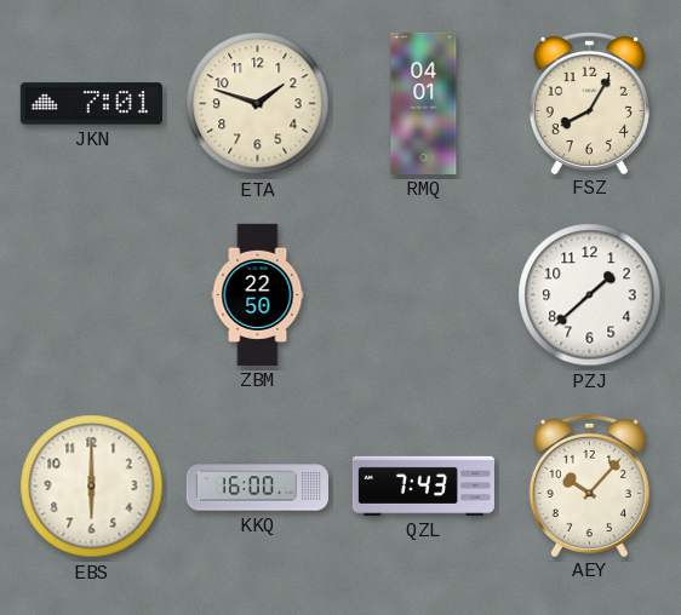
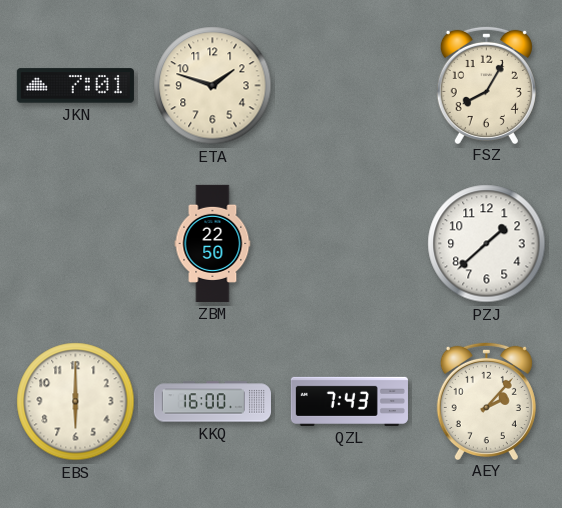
RMQ: 04:01 -> none
AEY: 10:07 -> 2:07
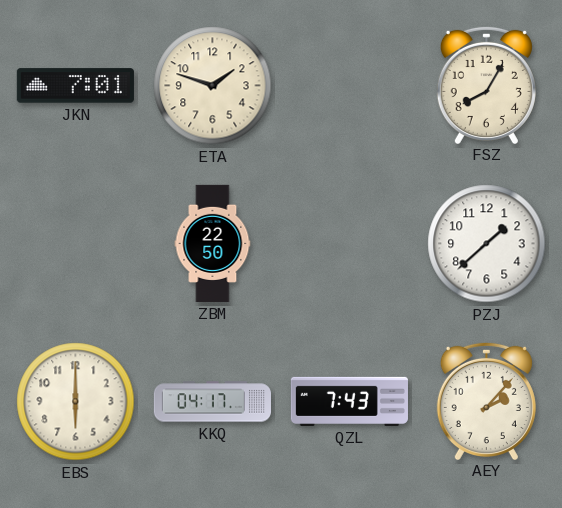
KKQ: 16:00 -> 04:17
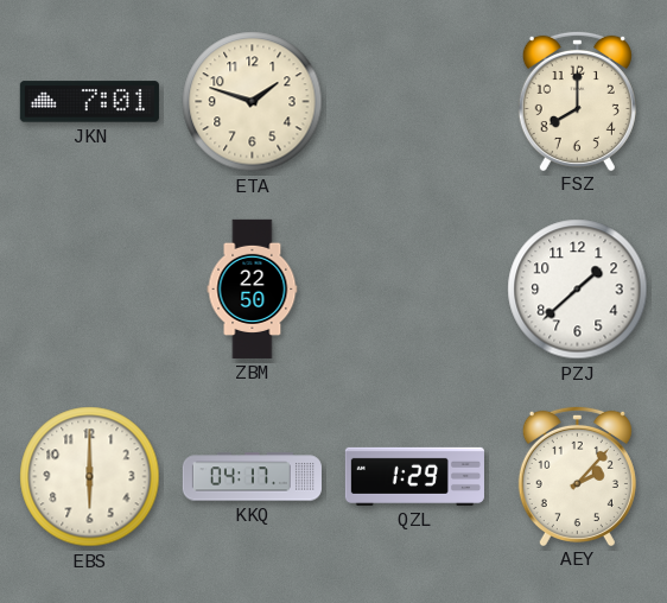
FSZ: 8:05 -> 8:00
QZL: 7:43 -> 1:29
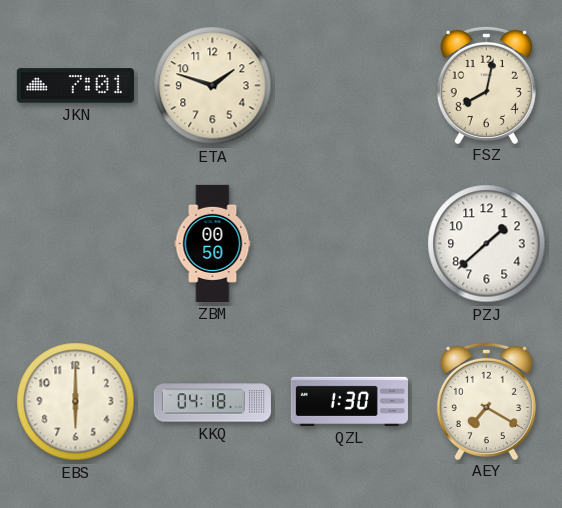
FSZ: 8:00 -> 8:02
ZBM: 22:50 -> 00:50
KKQ: 04:17 -> 04:18
QZL: 1:29 -> 1:30
AEY: 2:07 -> 7:20
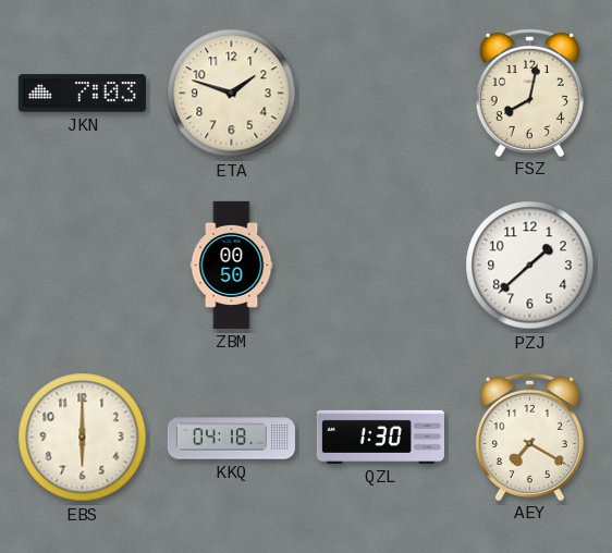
JKN: 7:01 -> 7:03
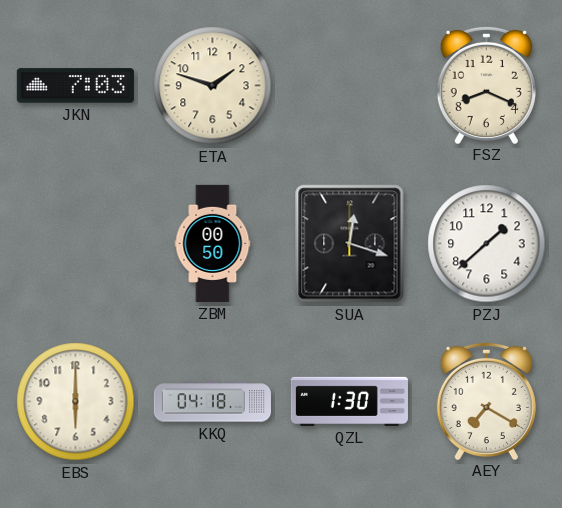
FSZ: 8:02 -> 8:19
SUA: none -> 12:18
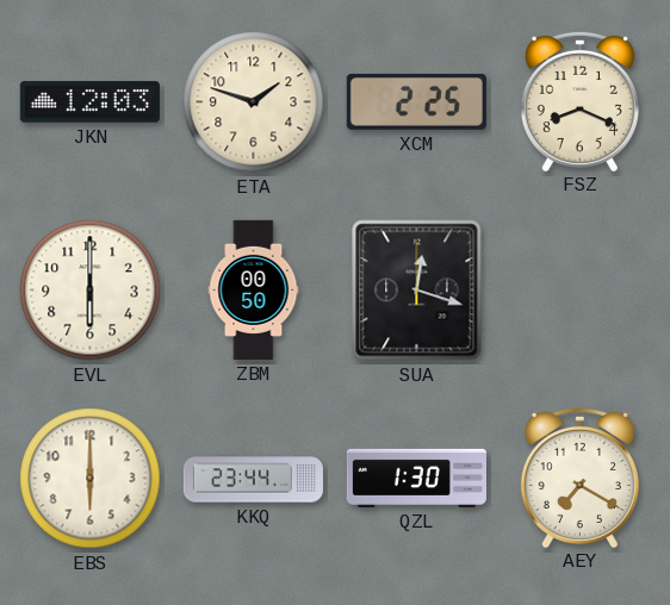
JKN: 7:03 -> 12:03
XCM: none -> 2:25
EVL: none -> 6:00
PZJ: 1:38 -> none
KKQ: 04:18 -> 23:44
